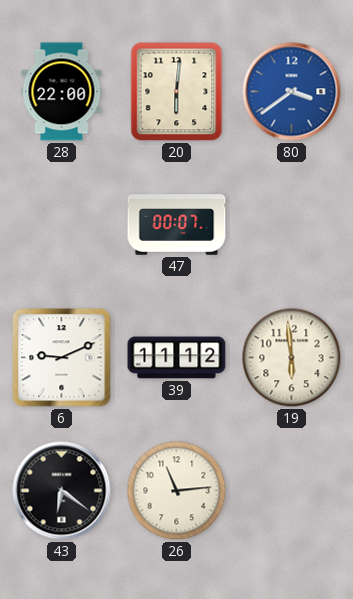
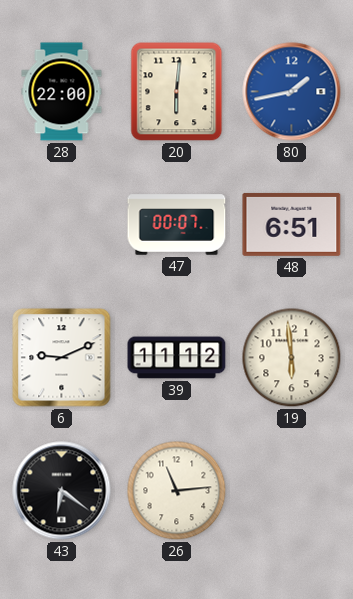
80: 3:39 -> 1:43
48: none -> 6:51
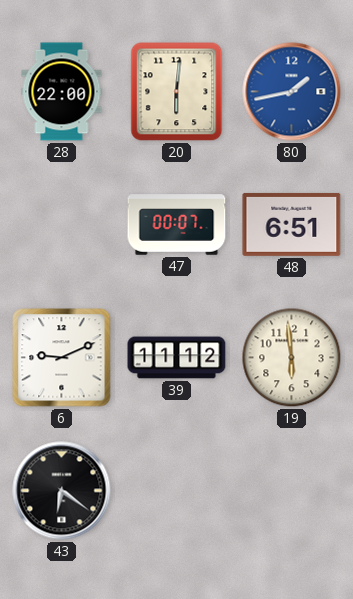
26: 11:14 -> none
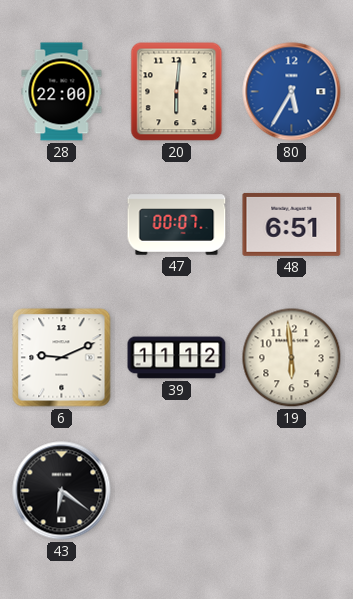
80: 1:43 -> 5:35
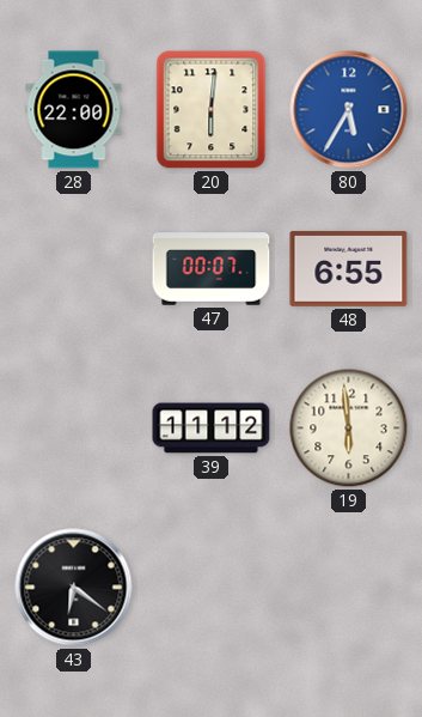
48: 6:51 -> 6:55
6: 9:11 -> none
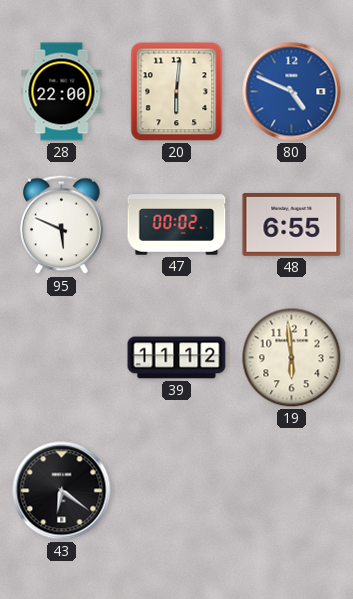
80: 5:35 -> 4:49
95: none -> 5:49
47: 00:07 -> 00:02
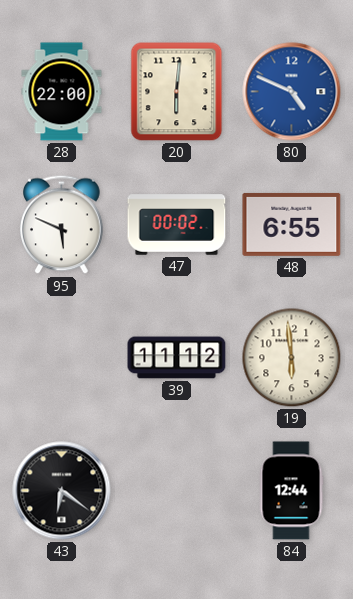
84: none -> 12:44
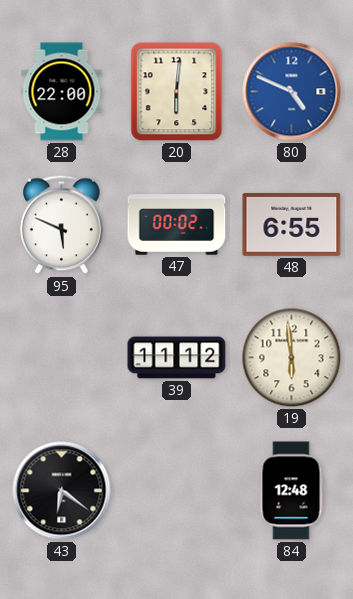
84: 12:44 -> 12:48
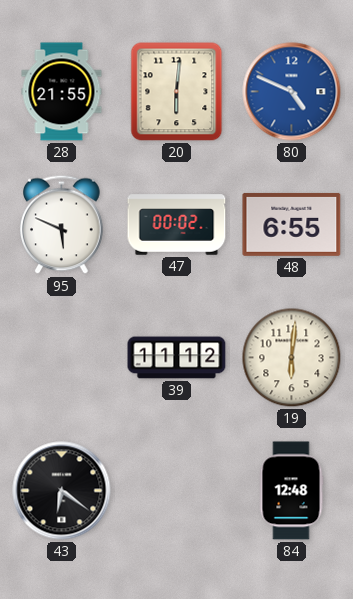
28: 22:00 -> 21:55
19: 5:59 -> 6:01
